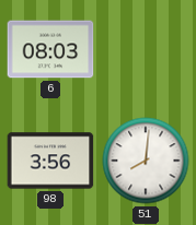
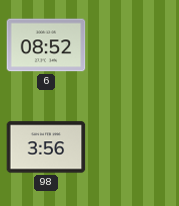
6: 08:03 -> 08:52
51: 8:01 -> none
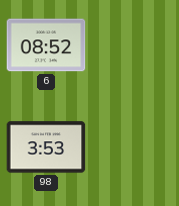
98: 3:56 -> 3:53
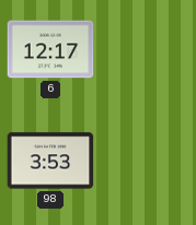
6: 08:52 -> 12:17
